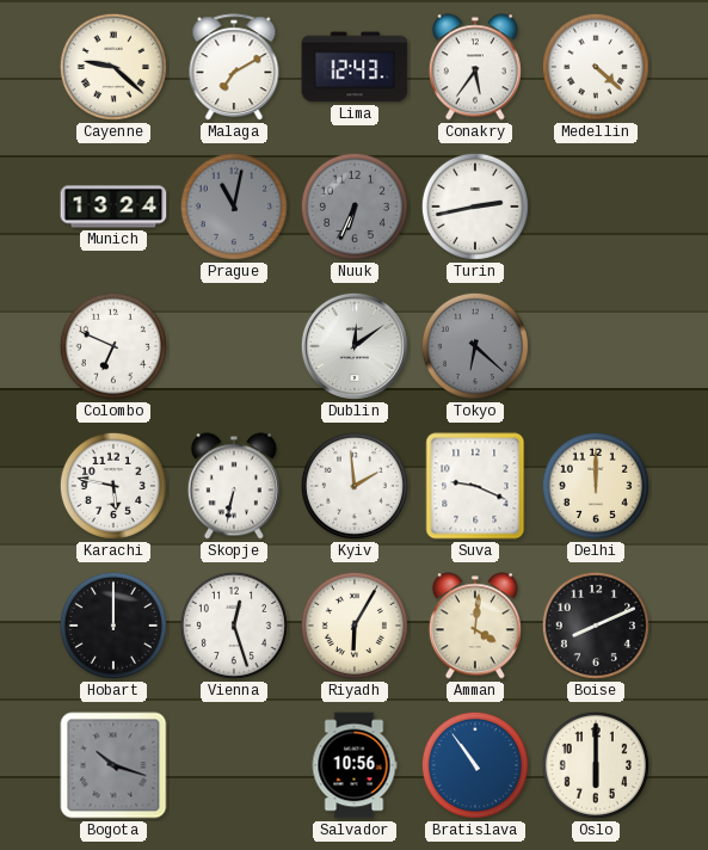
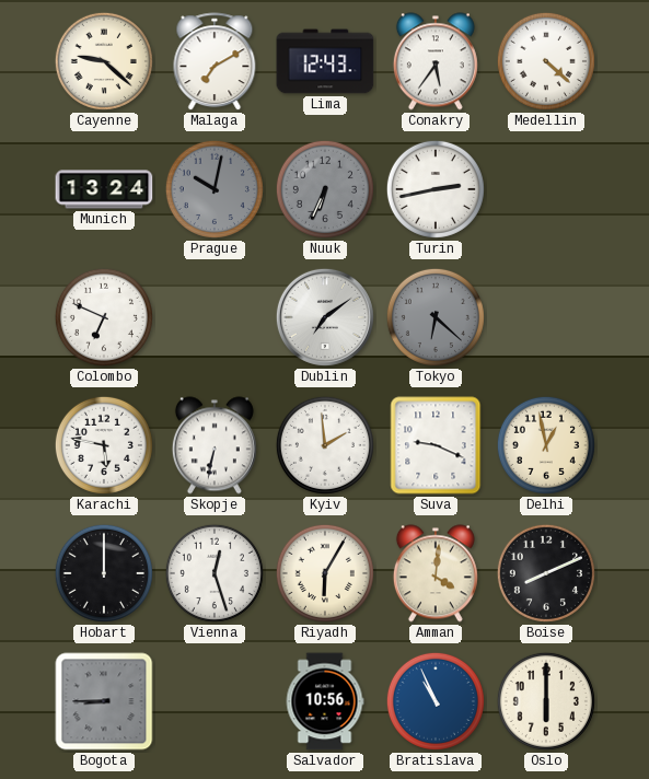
Prague: 11:02 -> 10:02
Dublin: 12:09 -> 7:09
Delhi: 12:00 -> 12:58
Bogota: 10:18 -> 8:45
Bratislava: 10:54 -> 10:56
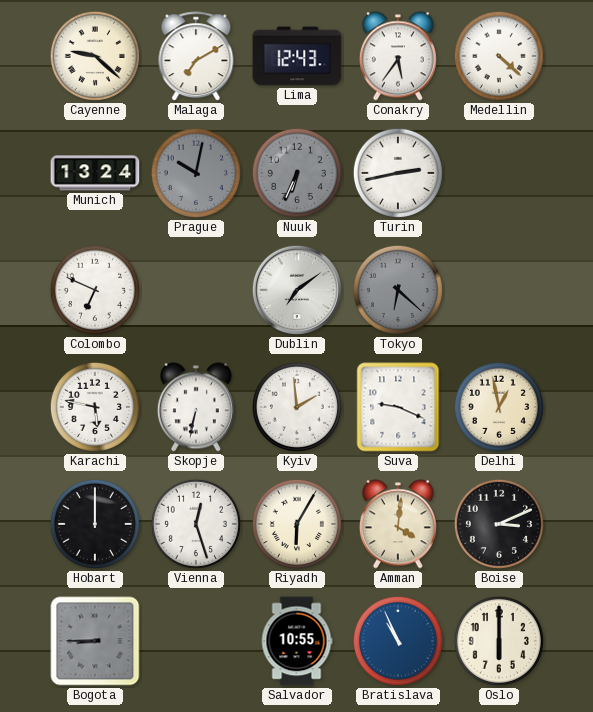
Boise: 8:11 -> 3:11
Salvador: 10:56 -> 10:55
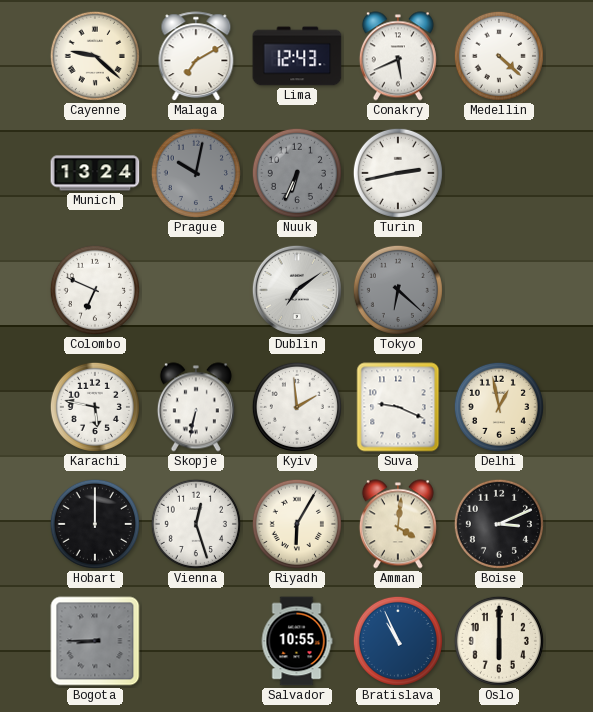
Conakry: 5:36 -> 5:41
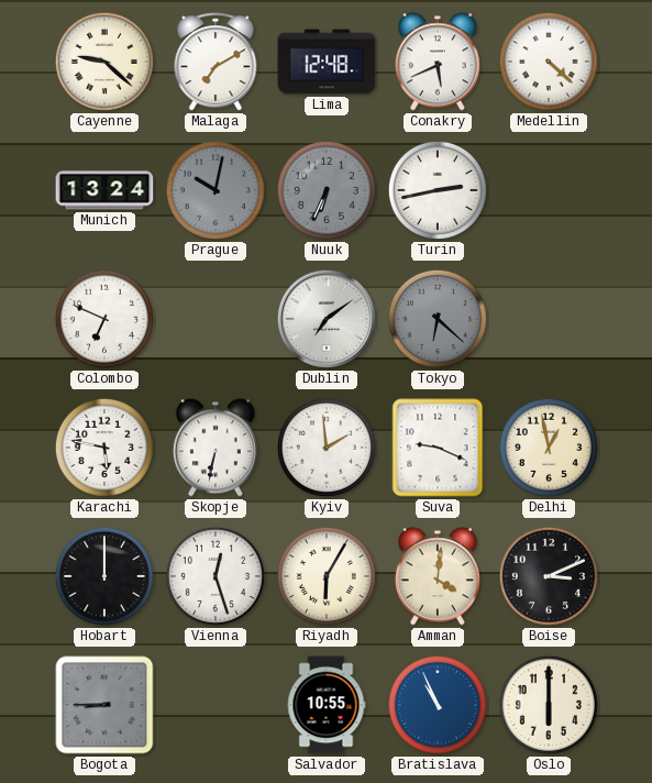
Lima: 12:43 -> 12:48
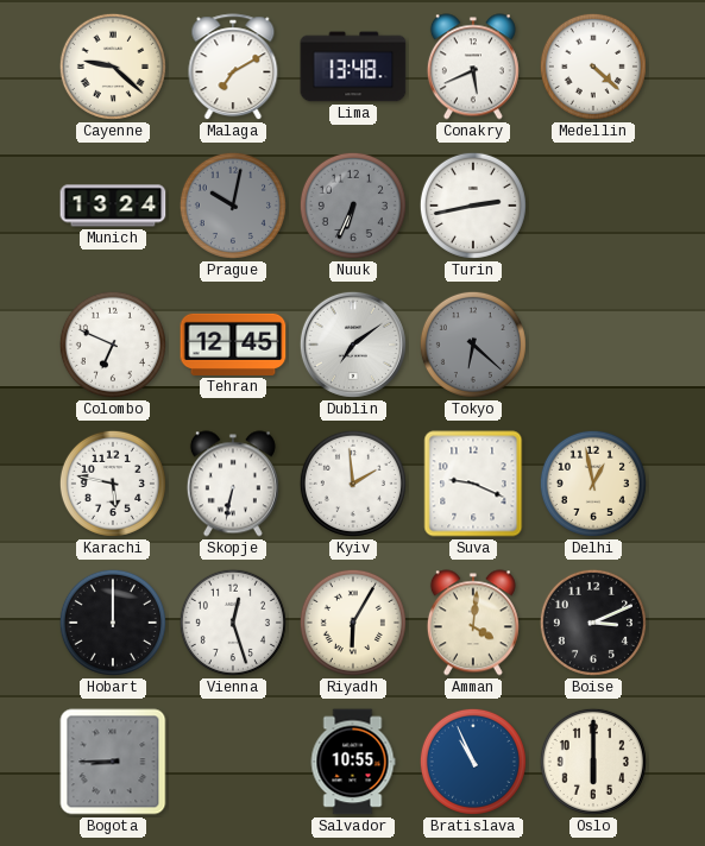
Lima: 12:48 -> 13:48
Tehran: none -> 12:45
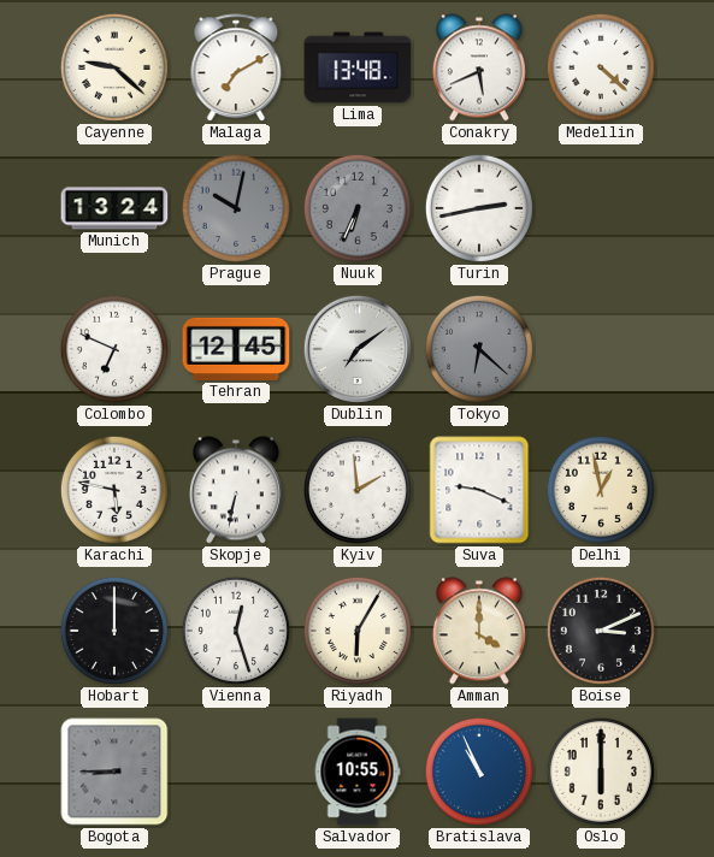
Amman: 4:01 -> 4:00
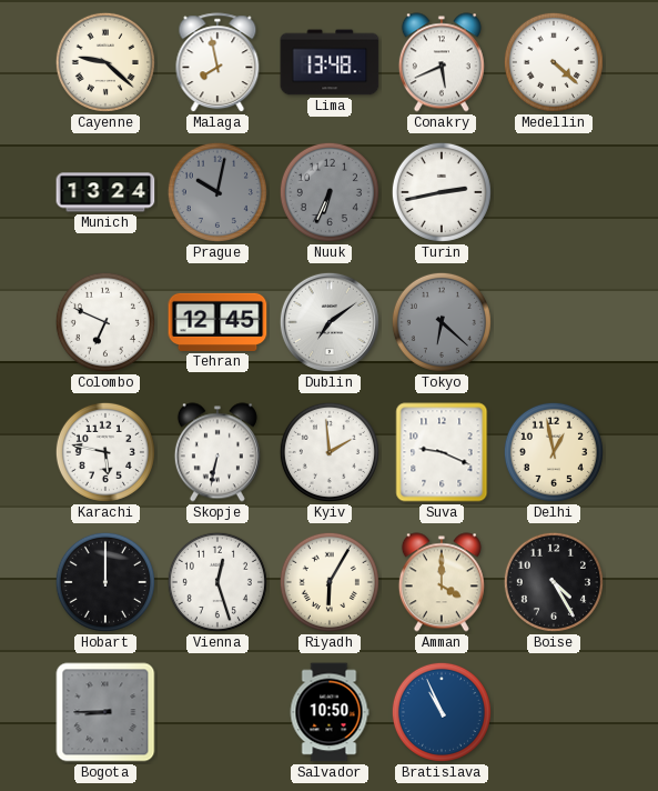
Malaga: 7:10 -> 7:58
Boise: 3:11 -> 4:25
Salvador: 10:55 -> 10:50
Oslo: 6:00 -> none
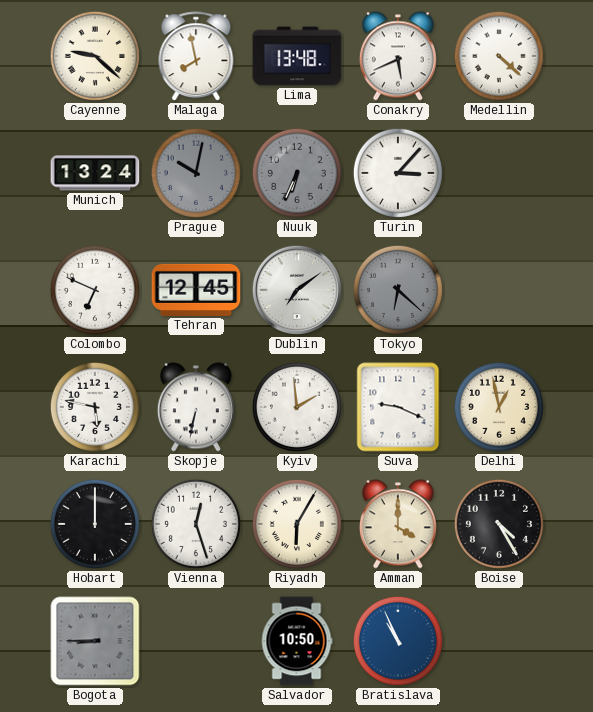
Turin: 2:43 -> 3:07
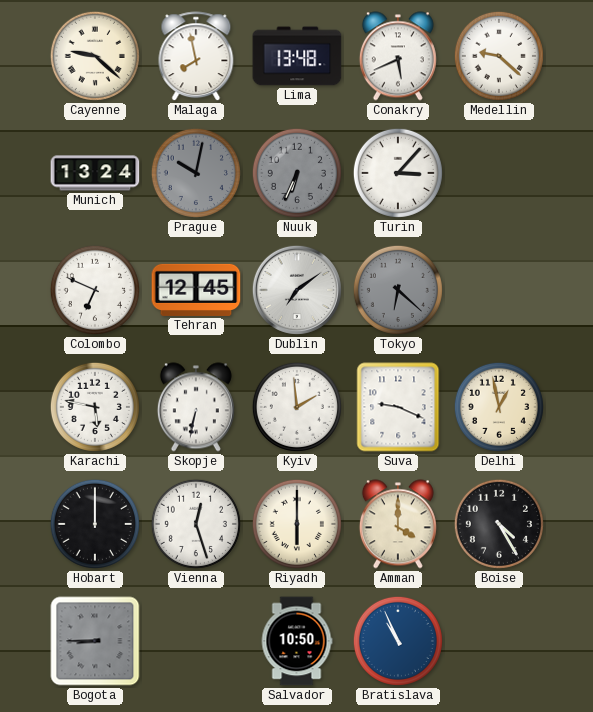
Medellin: 4:22 -> 9:22
Riyadh: 6:05 -> 6:00
